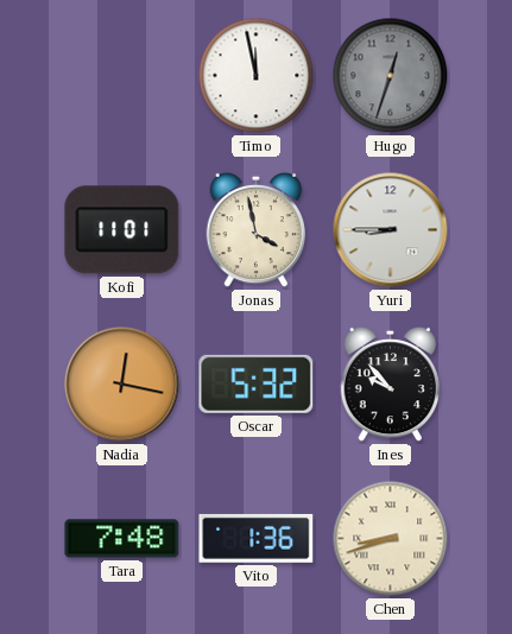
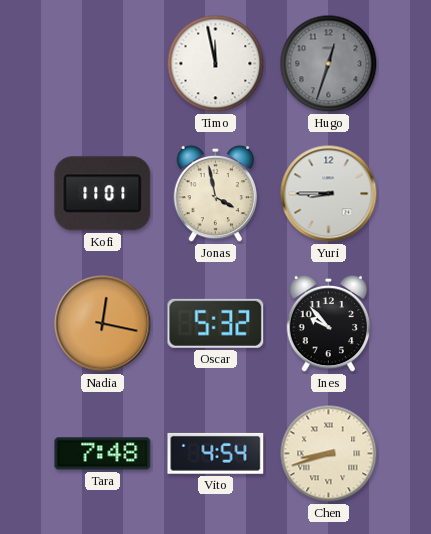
Vito: 1:36 -> 4:54
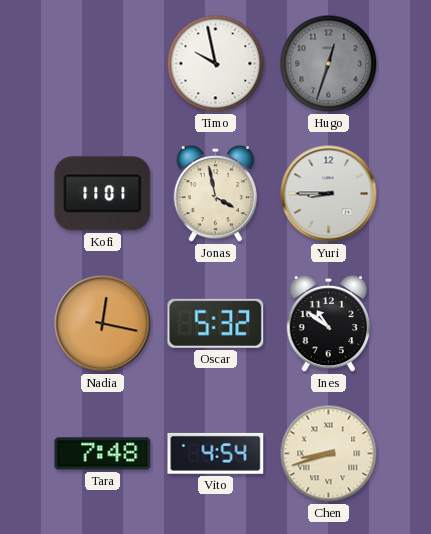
Timo: 11:58 -> 9:58
Ines: 9:53 -> 10:51
